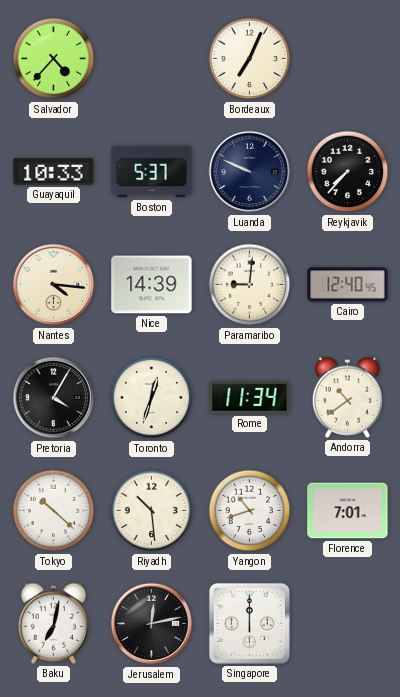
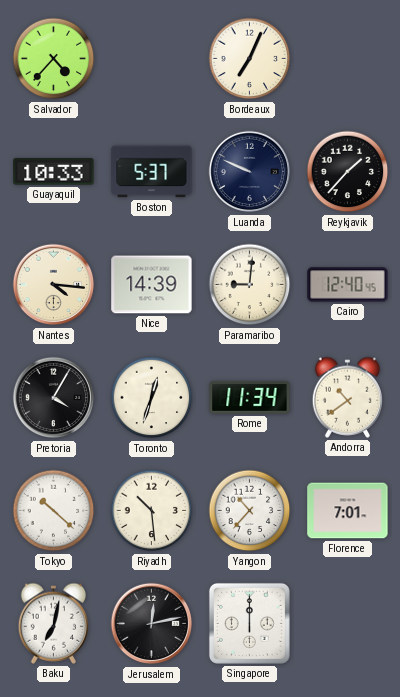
Reykjavik: 7:37 -> 1:37
Yangon: 10:42 -> 10:37
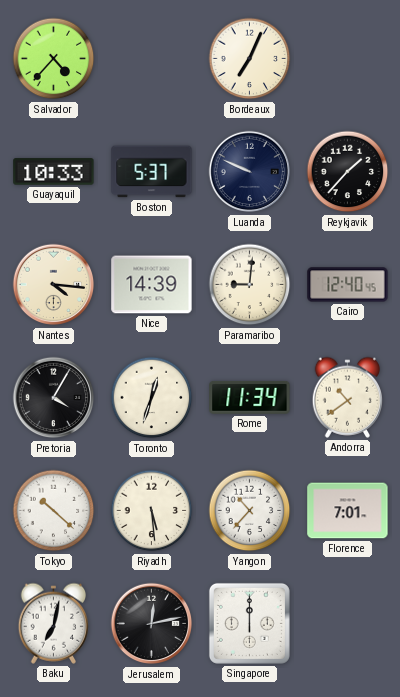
Riyadh: 10:29 -> 5:29
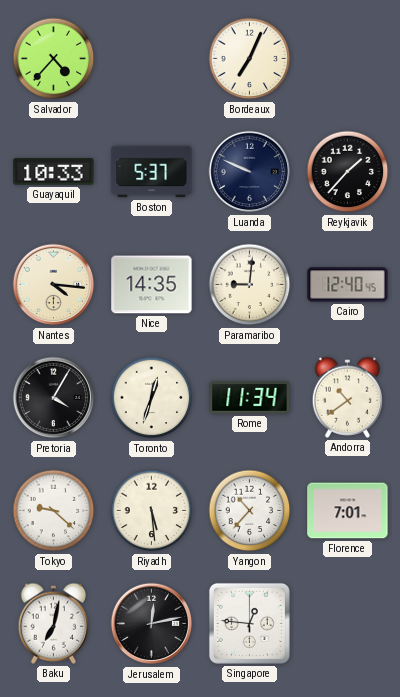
Nice: 14:39 -> 14:35
Tokyo: 10:22 -> 9:22
Singapore: 12:00 -> 12:46
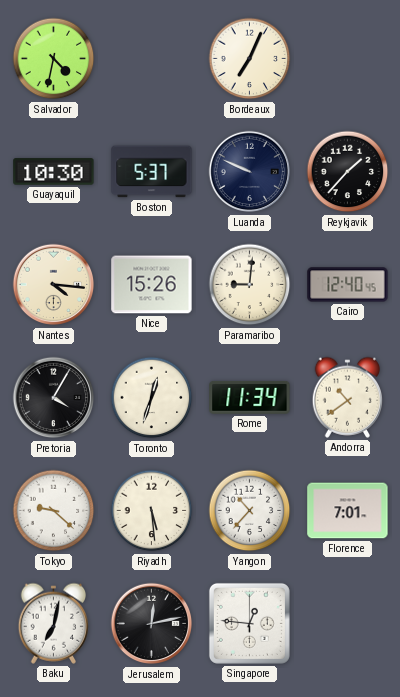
Salvador: 4:37 -> 4:32
Guayaquil: 10:33 -> 10:30
Nice: 14:35 -> 15:26
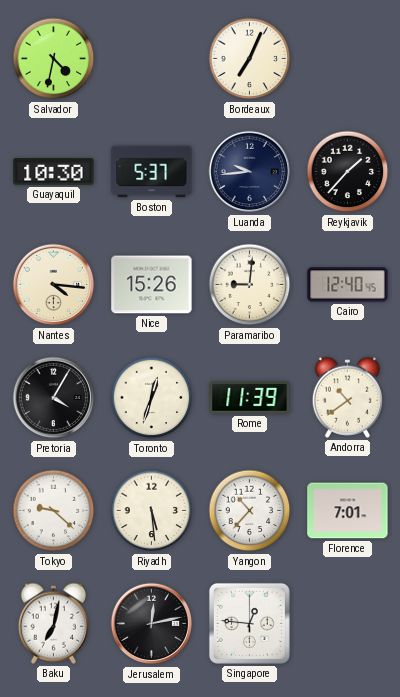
Luanda: 9:49 -> 9:44
Rome: 11:34 -> 11:39
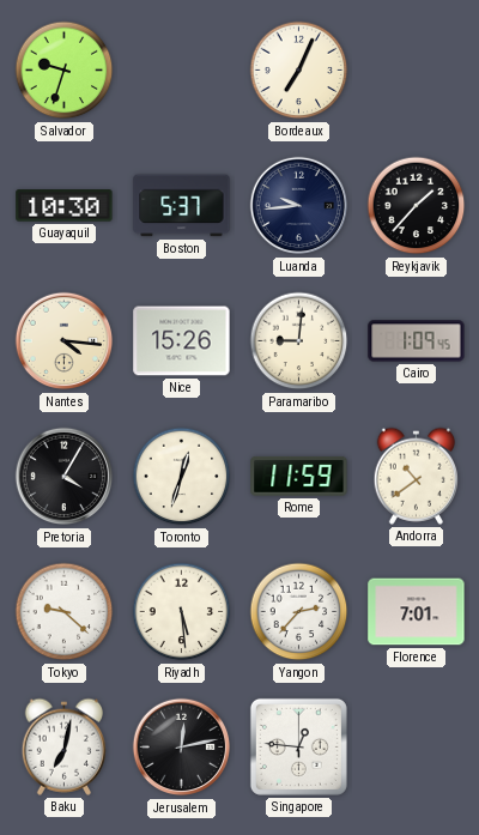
Salvador: 4:32 -> 9:33
Cairo: 12:40 -> 1:09
Rome: 11:39 -> 11:59
Yangon: 10:37 -> 2:37
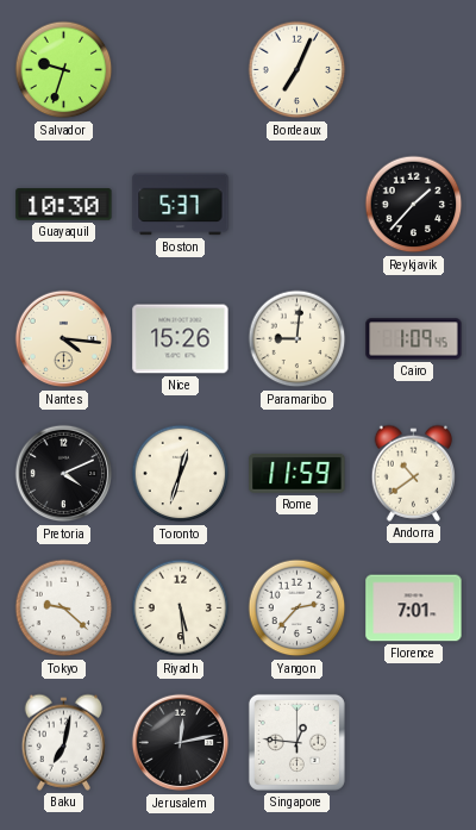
Luanda: 9:44 -> none
Pretoria: 4:05 -> 4:11
